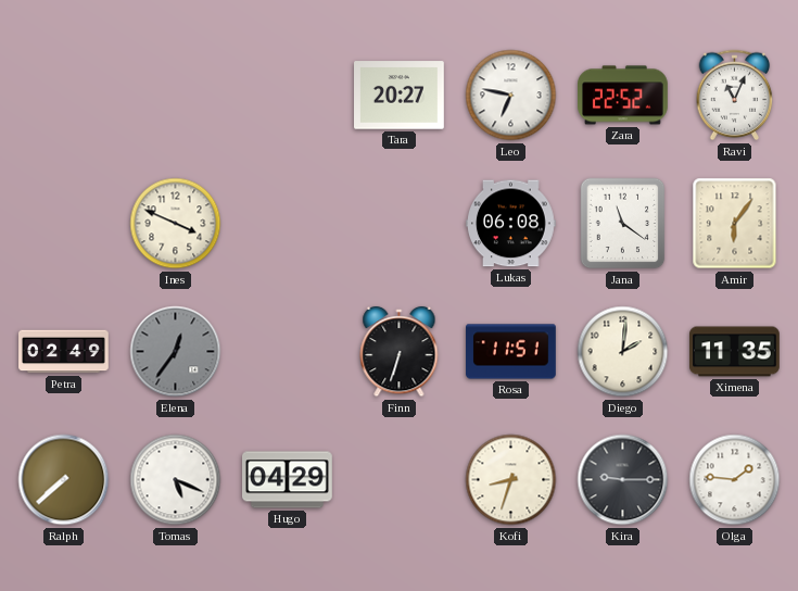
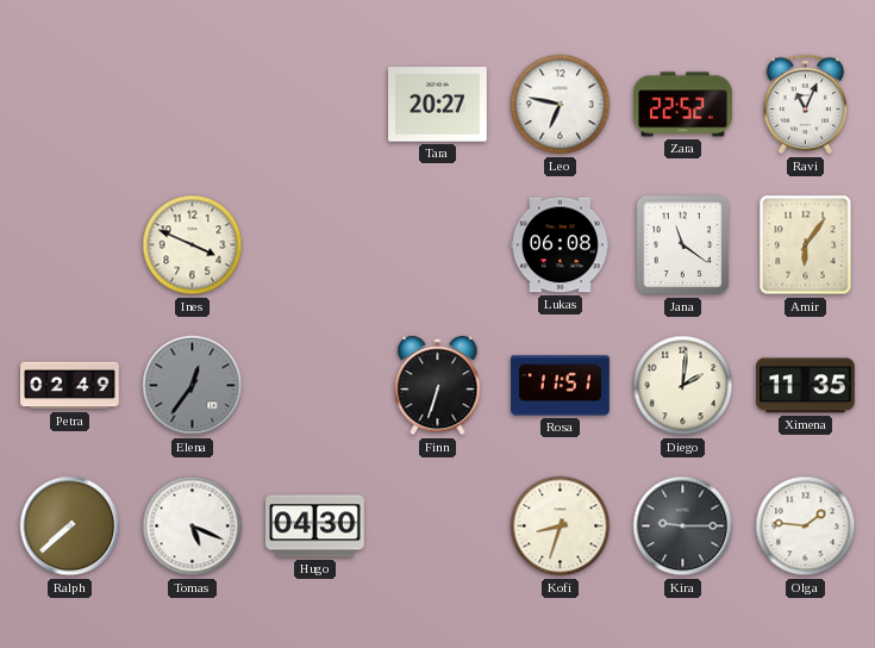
Hugo: 04:29 -> 04:30
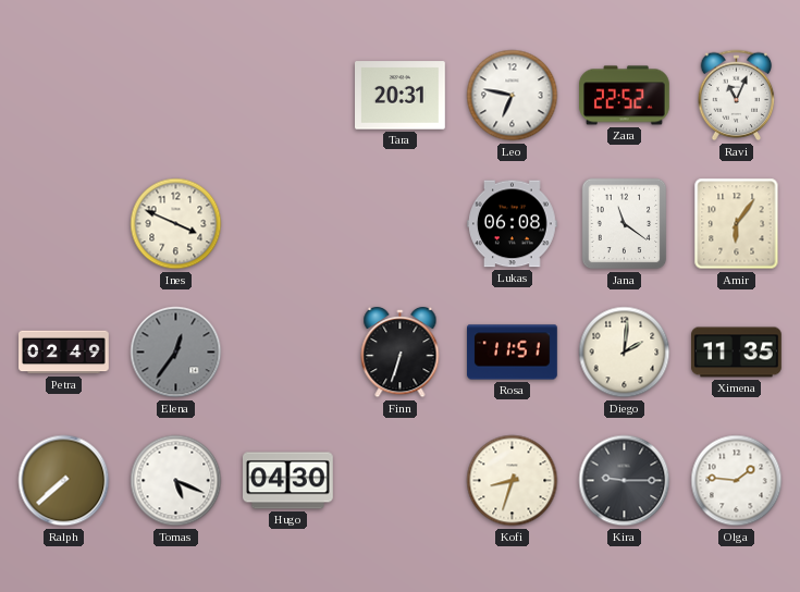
Tara: 20:27 -> 20:31
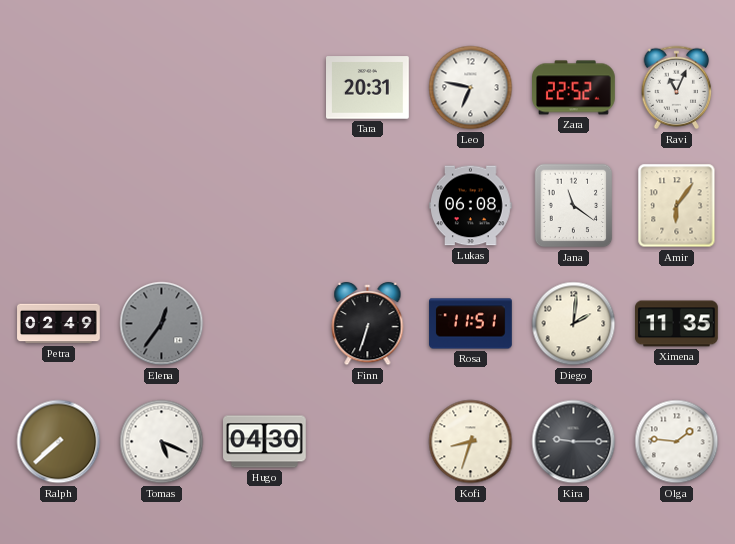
Ines: 3:49 -> none
